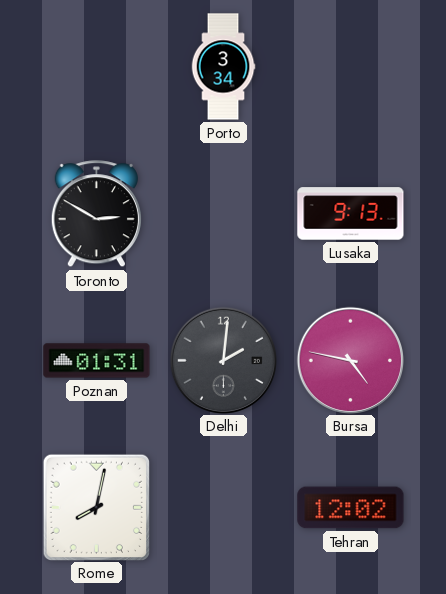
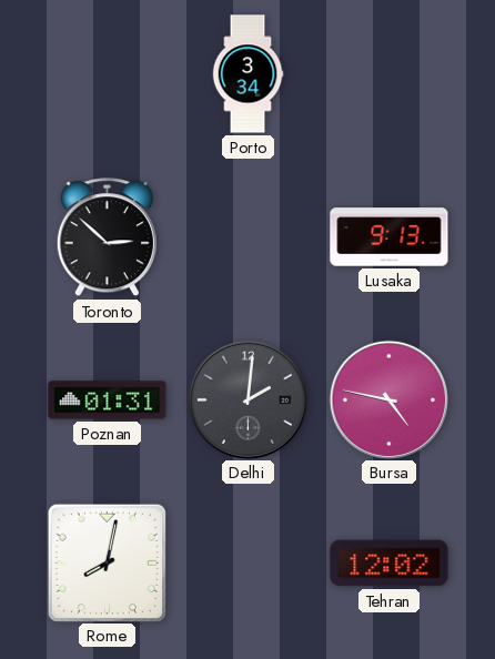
Toronto: 2:50 -> 2:52
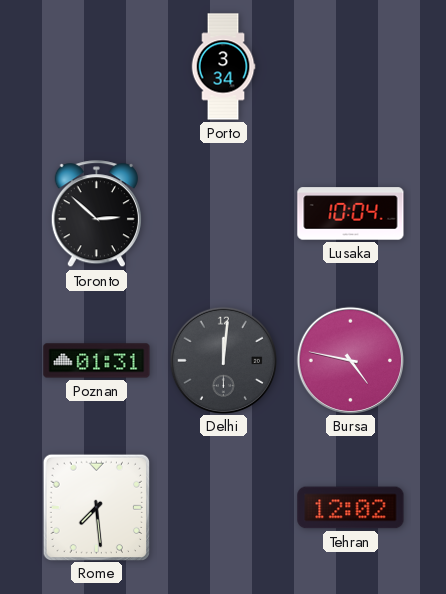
Lusaka: 9:13 -> 10:04
Delhi: 2:01 -> 12:01
Rome: 8:02 -> 7:29
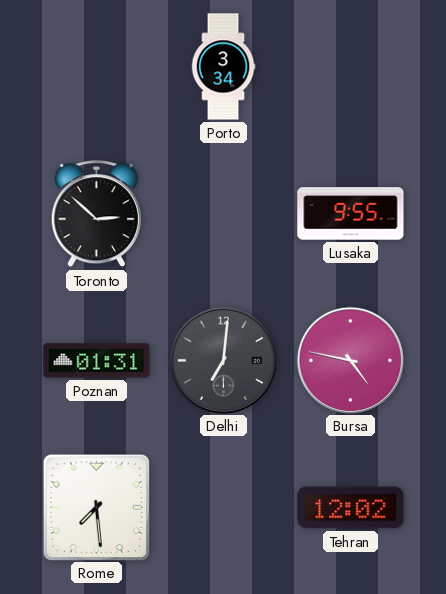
Lusaka: 10:04 -> 9:55
Delhi: 12:01 -> 7:01
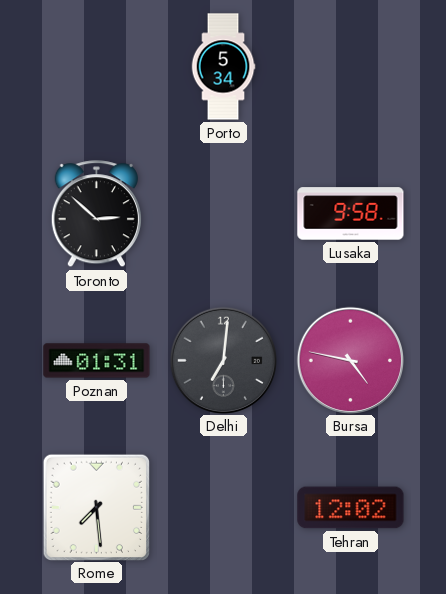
Porto: 3:34 -> 5:34
Lusaka: 9:55 -> 9:58
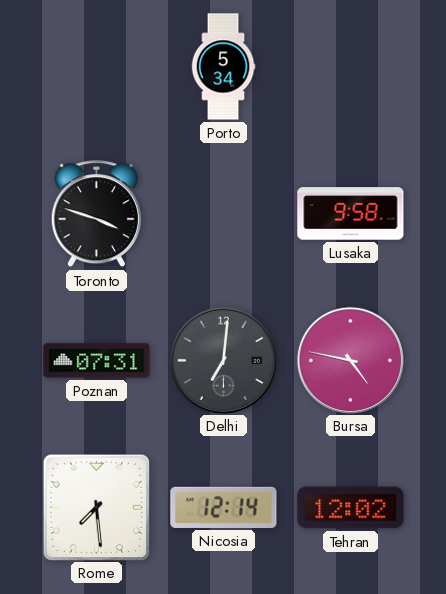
Toronto: 2:52 -> 3:48
Poznan: 01:31 -> 07:31
Nicosia: none -> 12:14
